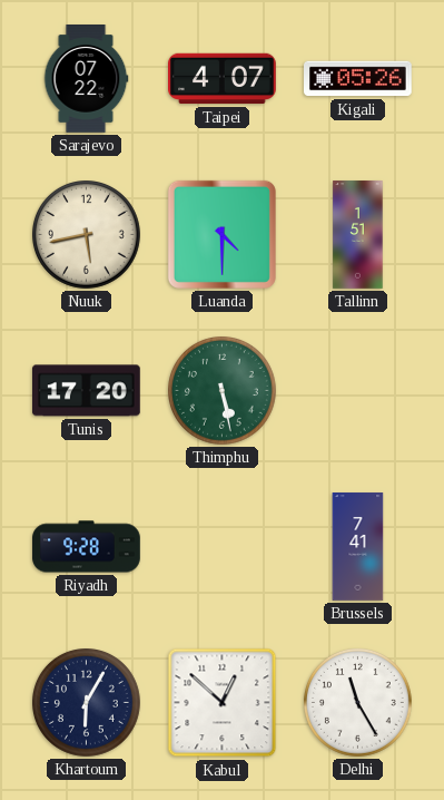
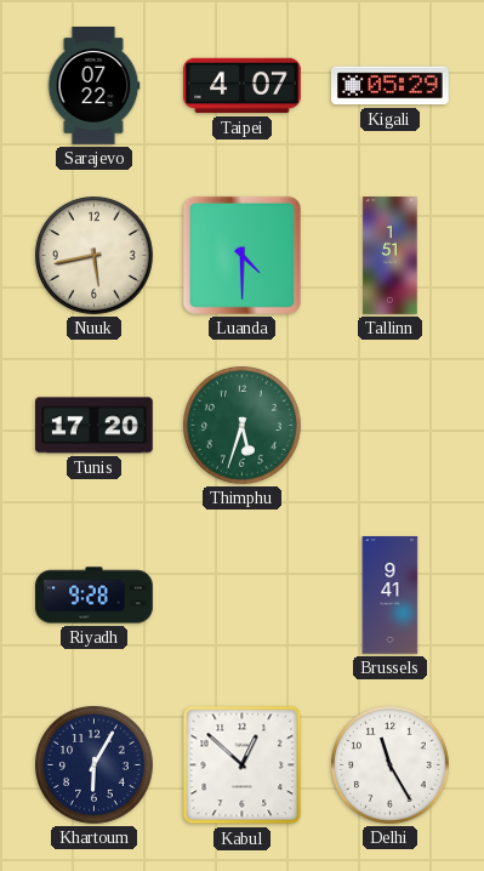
Kigali: 05:26 -> 05:29
Thimphu: 5:28 -> 5:33
Brussels: 7:41 -> 9:41
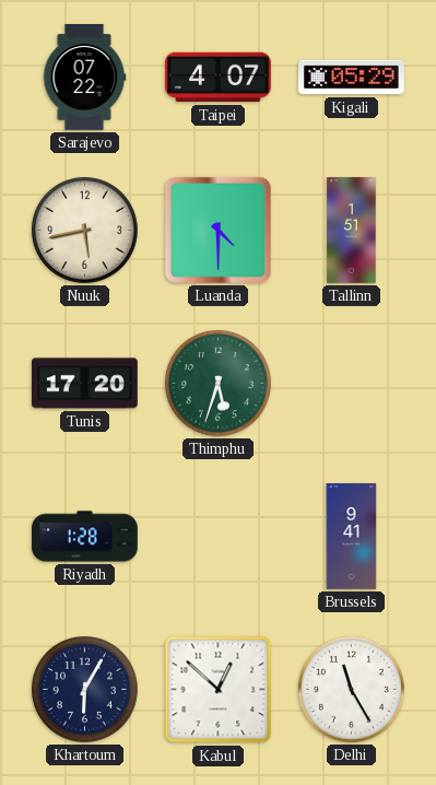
Riyadh: 9:28 -> 1:28
